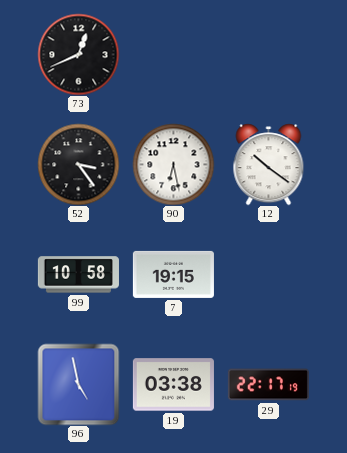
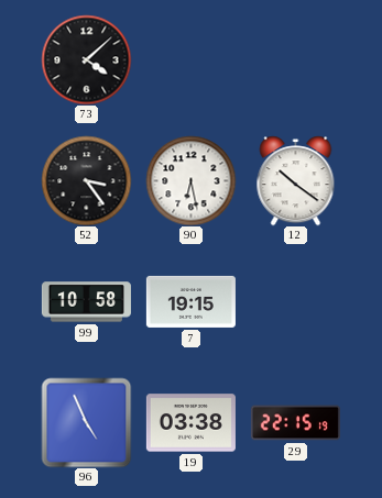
73: 12:41 -> 4:08
96: 4:58 -> 4:56
29: 22:17 -> 22:15
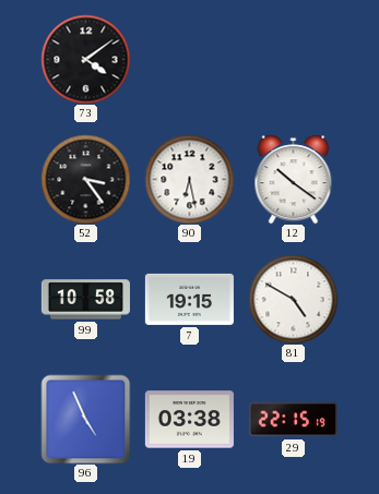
73: 4:08 -> 4:09
81: none -> 4:50
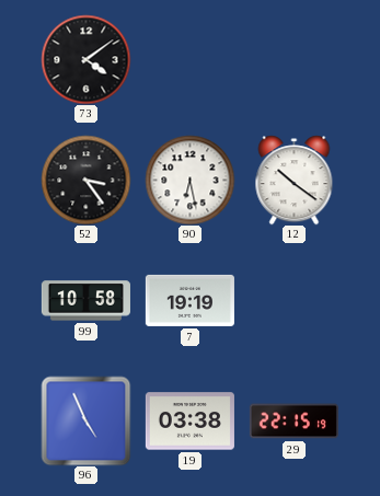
7: 19:15 -> 19:19
81: 4:50 -> none
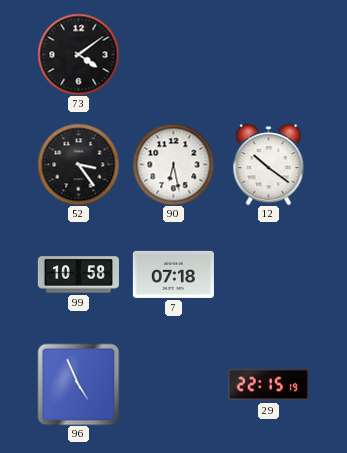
7: 19:19 -> 07:18
19: 03:38 -> none
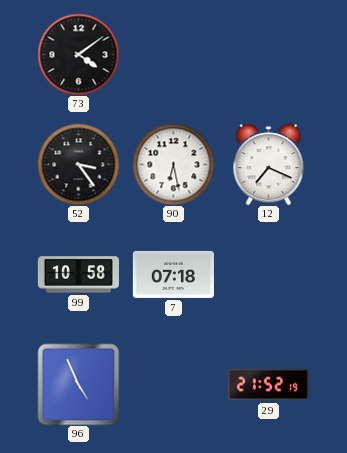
12: 10:21 -> 7:19
29: 22:15 -> 21:52
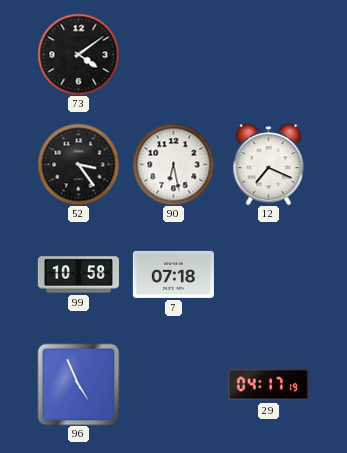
29: 21:52 -> 04:17
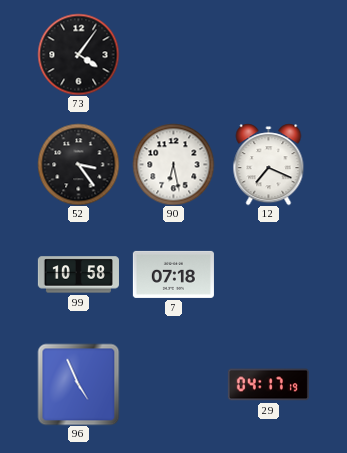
73: 4:09 -> 4:06
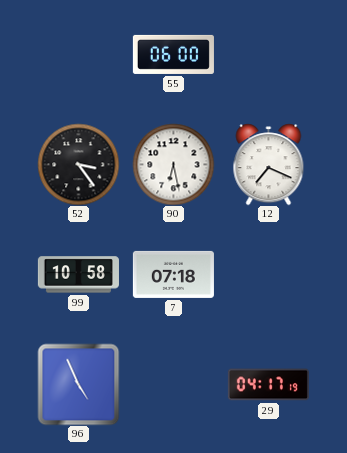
73: 4:06 -> none
55: none -> 06:00
